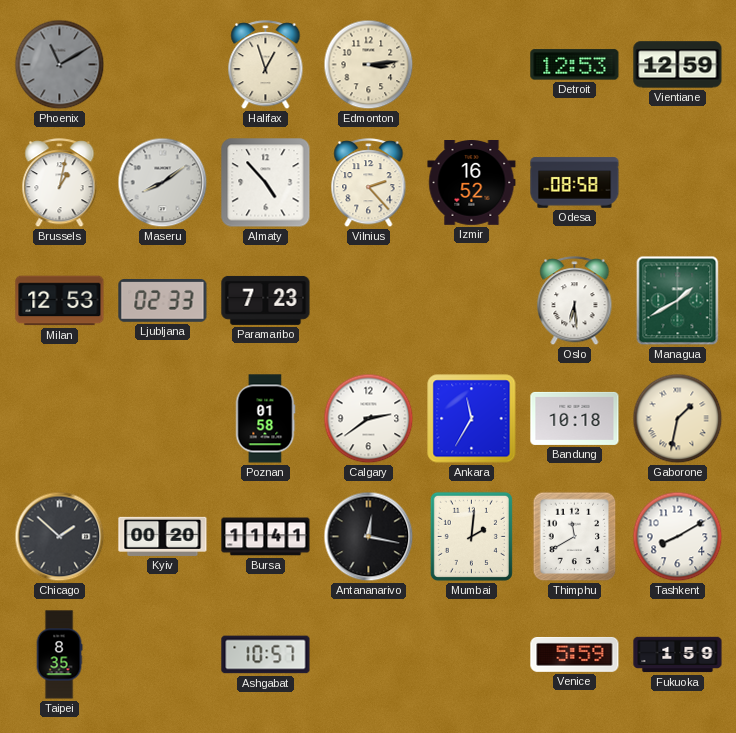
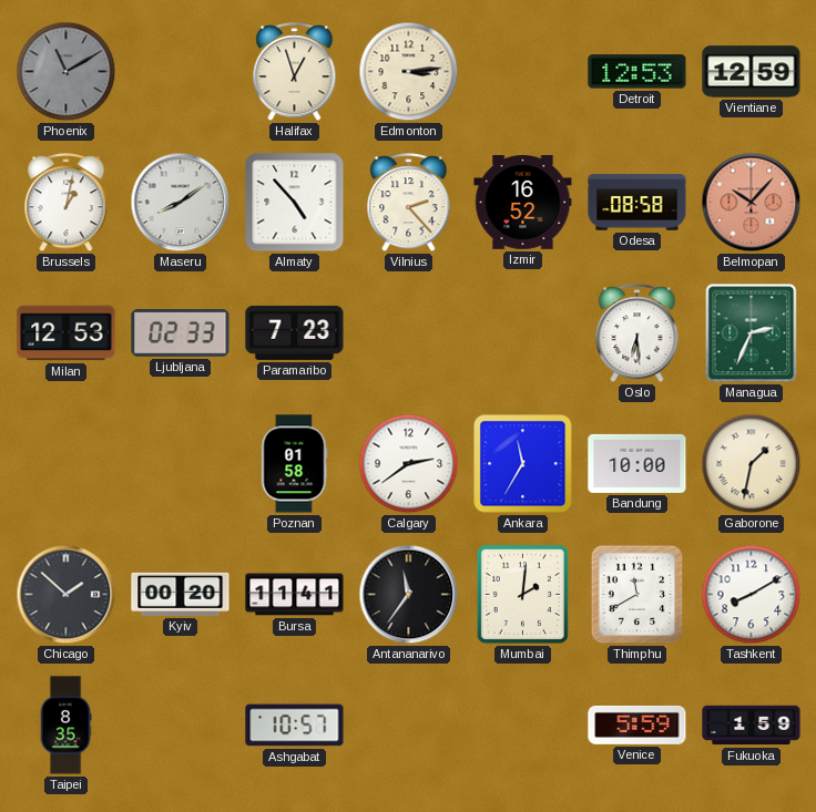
Belmopan: none -> 10:07
Managua: 1:40 -> 2:34
Bandung: 10:18 -> 10:00
Antananarivo: 12:17 -> 11:36
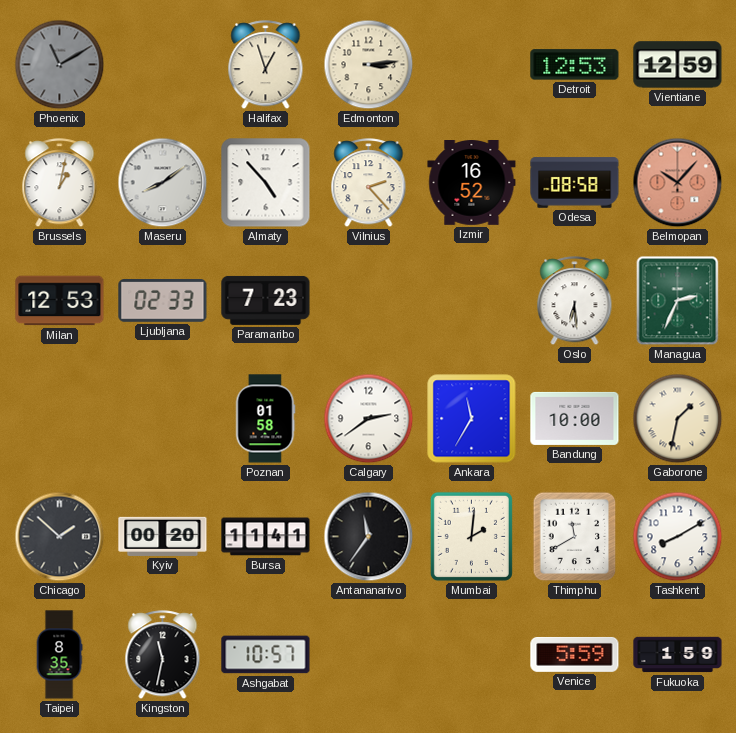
Kingston: none -> 11:32
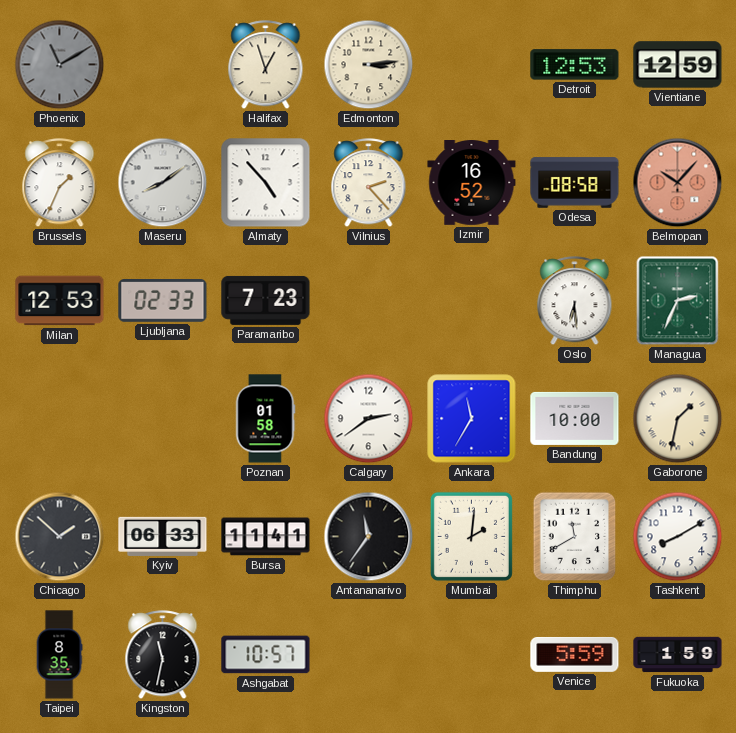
Brussels: 1:02 -> 1:34
Kyiv: 00:20 -> 06:33
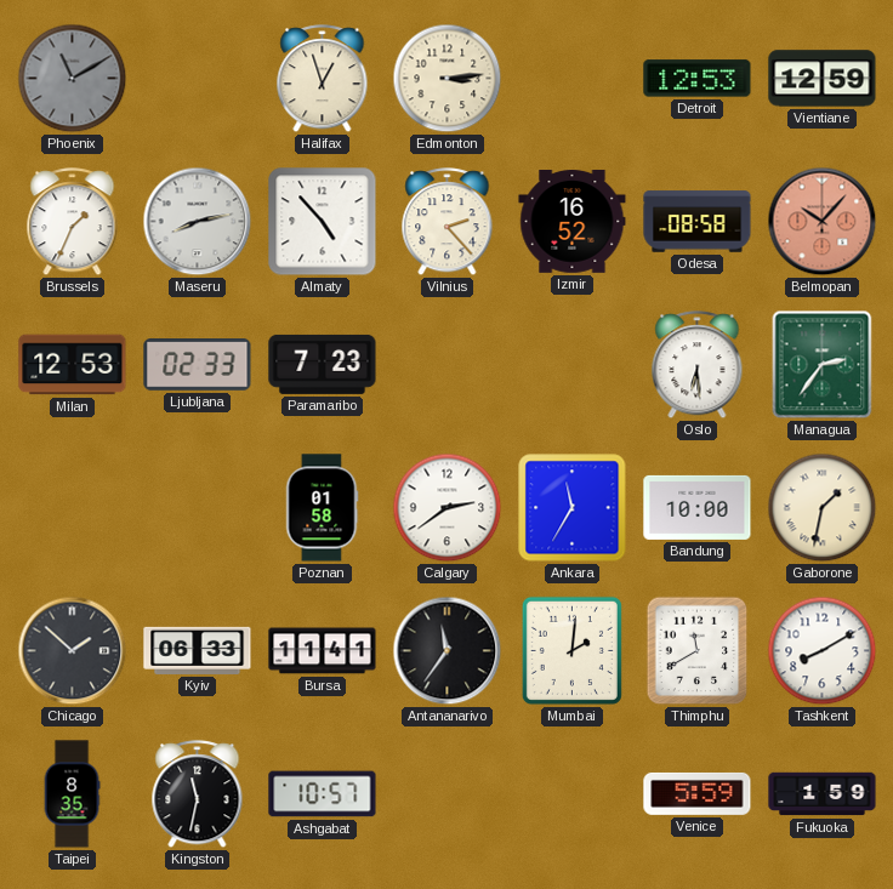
Maseru: 8:09 -> 8:13
Managua: 2:34 -> 2:36
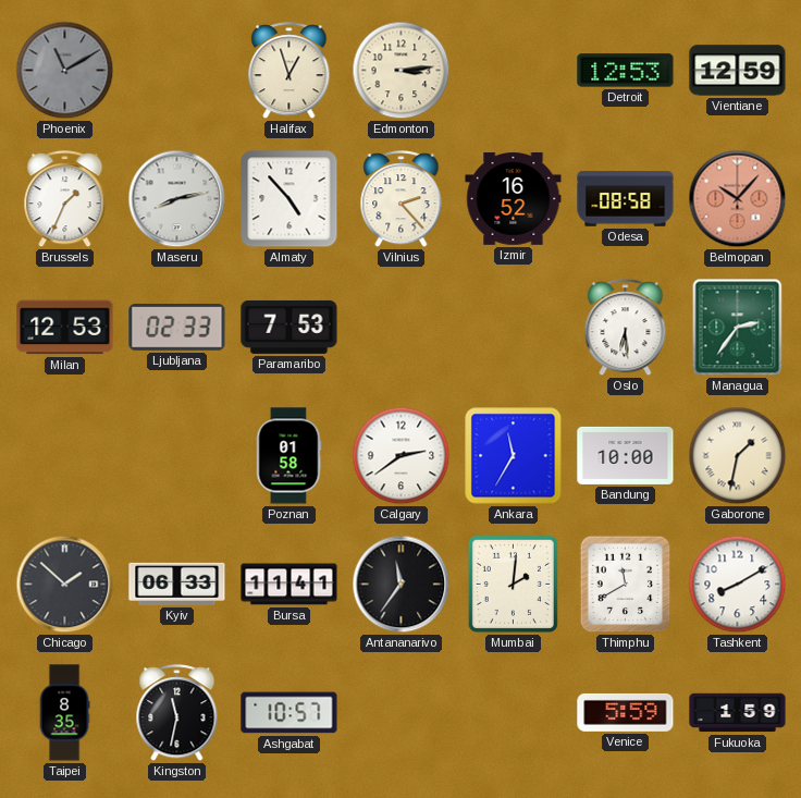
Paramaribo: 7:23 -> 7:53
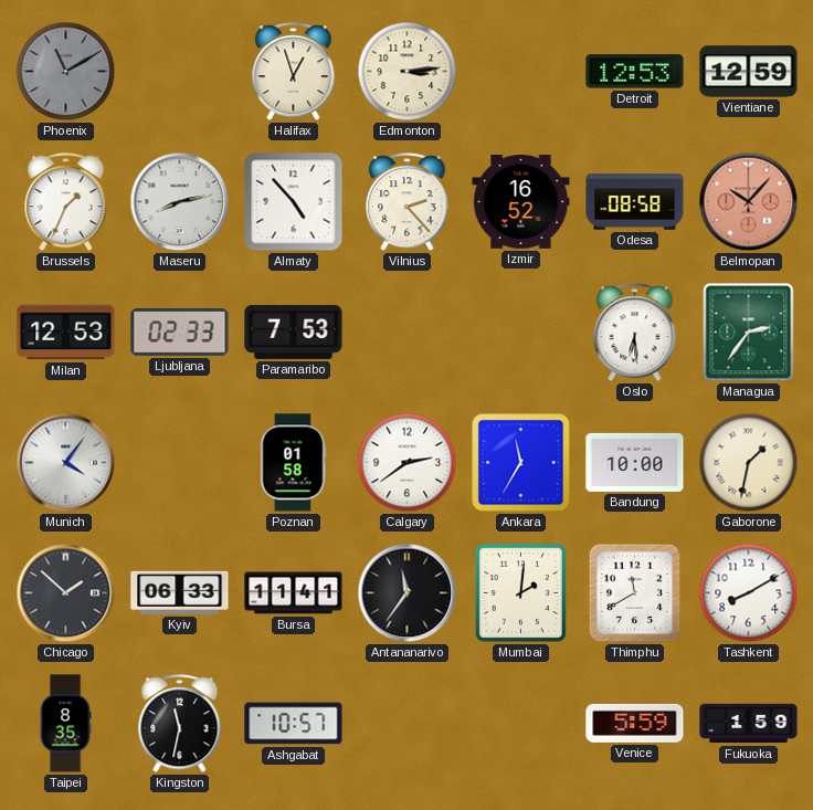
Munich: none -> 4:06
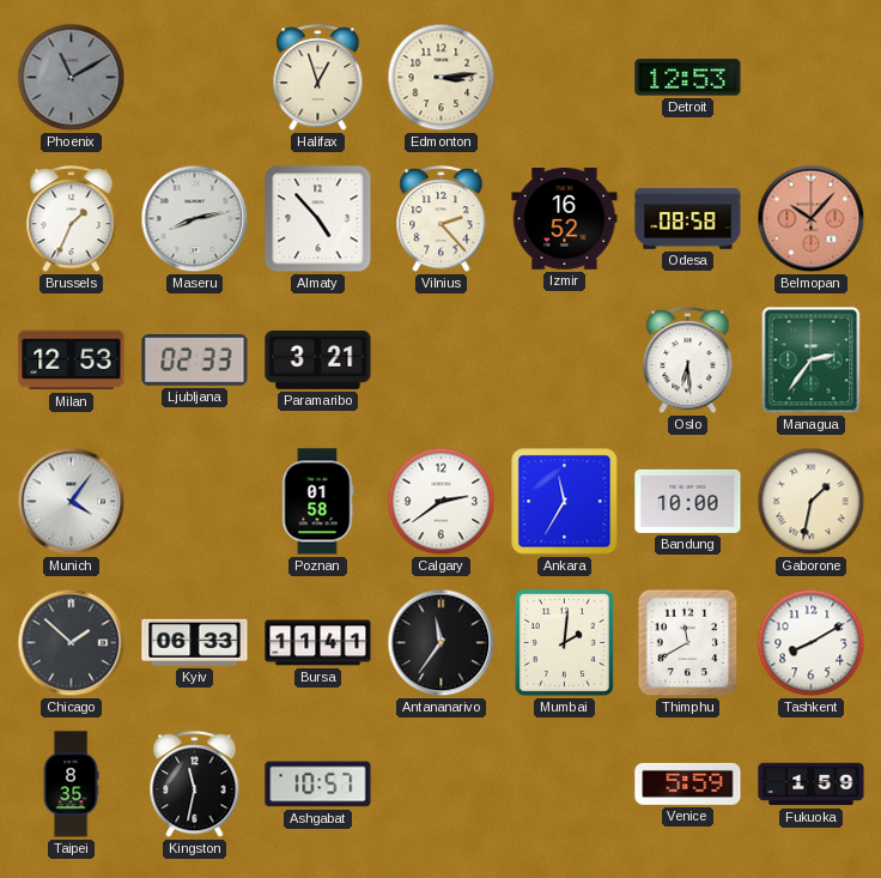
Vientiane: 12:59 -> none
Paramaribo: 7:53 -> 3:21
